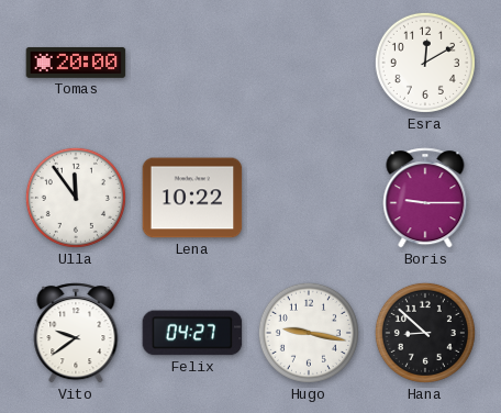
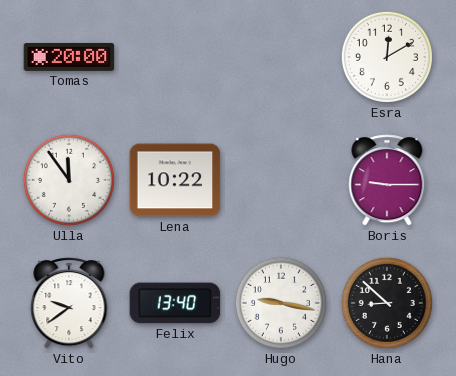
Felix: 04:27 -> 13:40
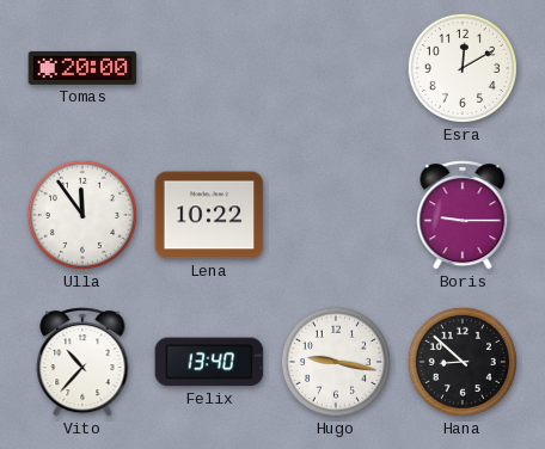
Vito: 9:39 -> 10:37
